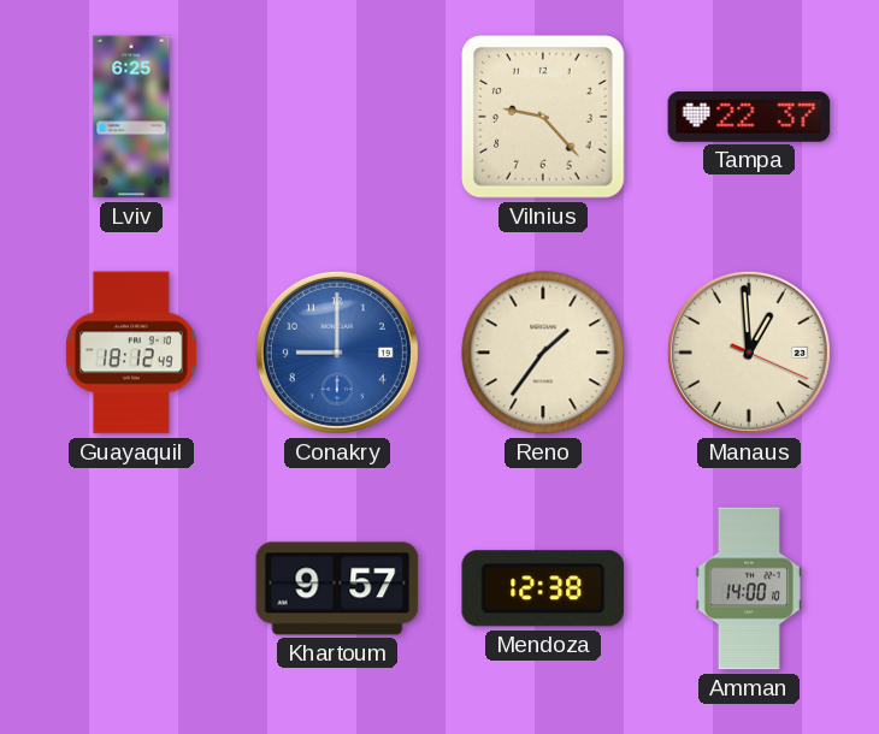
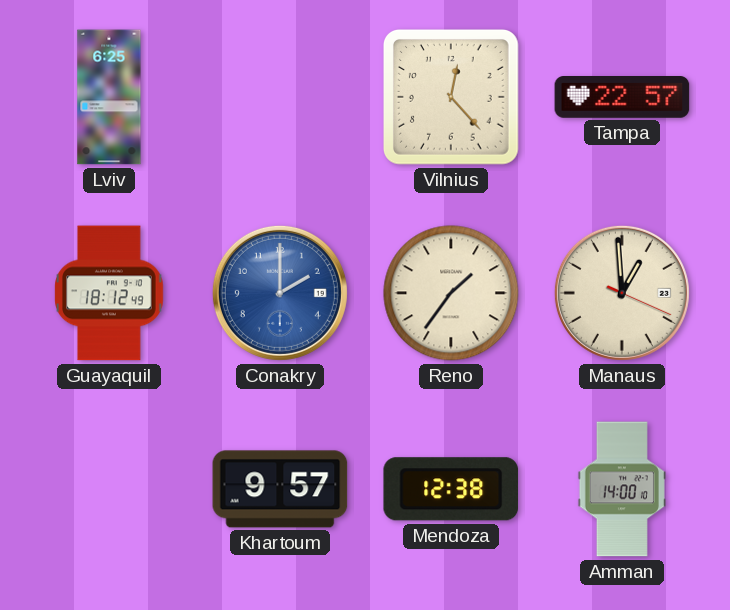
Vilnius: 9:23 -> 12:23
Tampa: 22:37 -> 22:57
Conakry: 9:00 -> 2:00
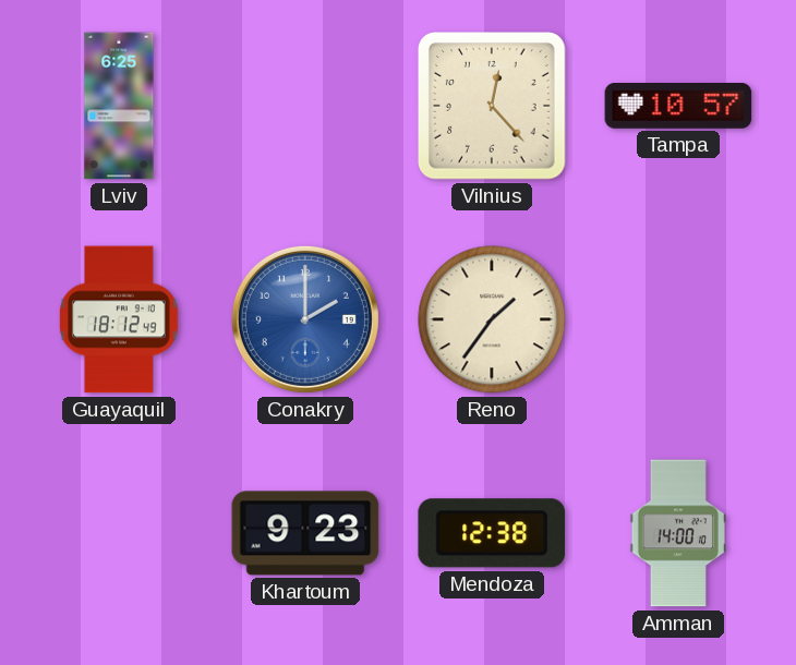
Tampa: 22:57 -> 10:57
Manaus: 12:59 -> none
Khartoum: 9:57 -> 9:23
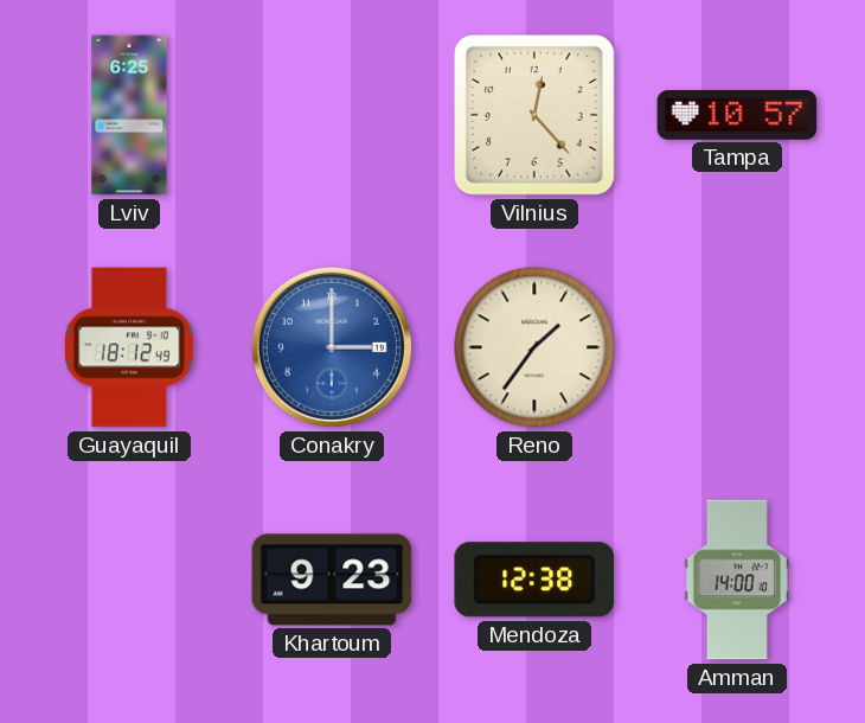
Conakry: 2:00 -> 3:00
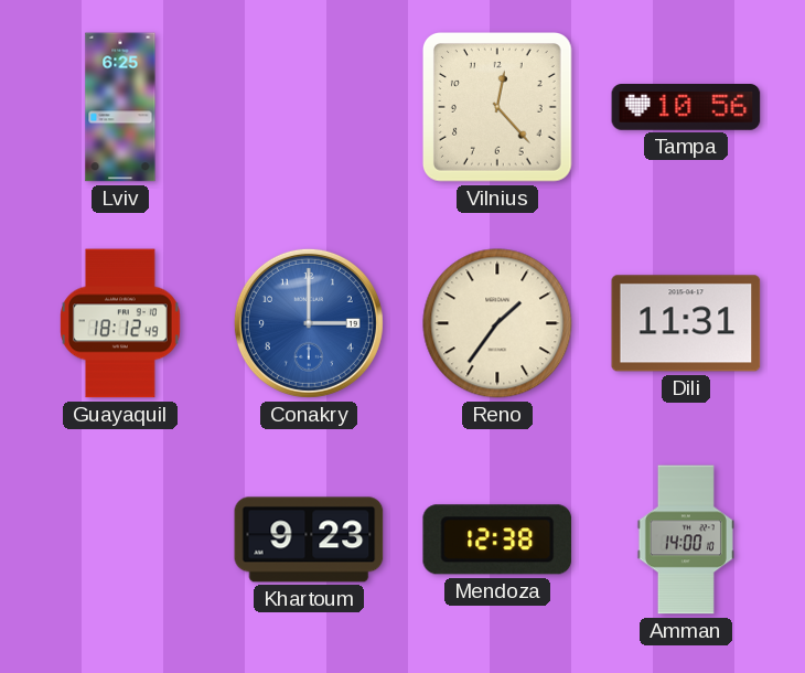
Tampa: 10:57 -> 10:56
Dili: none -> 11:31
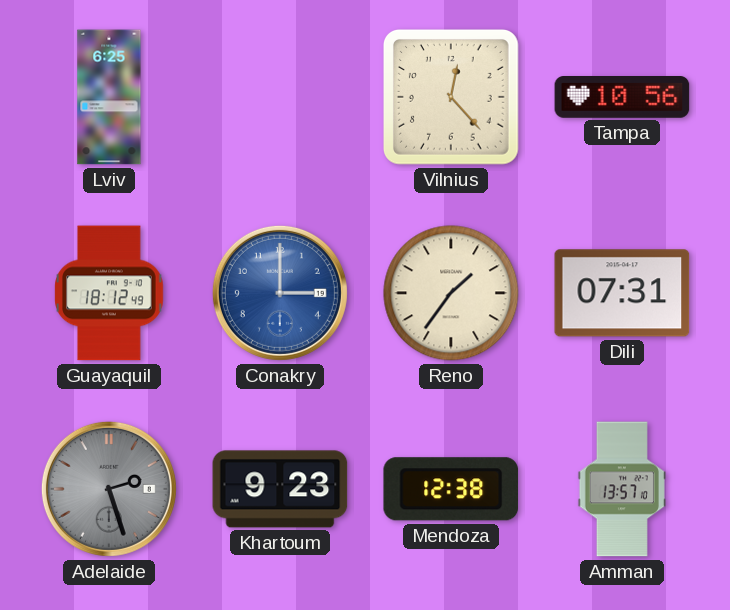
Dili: 11:31 -> 07:31
Adelaide: none -> 2:27
Amman: 14:00 -> 13:57
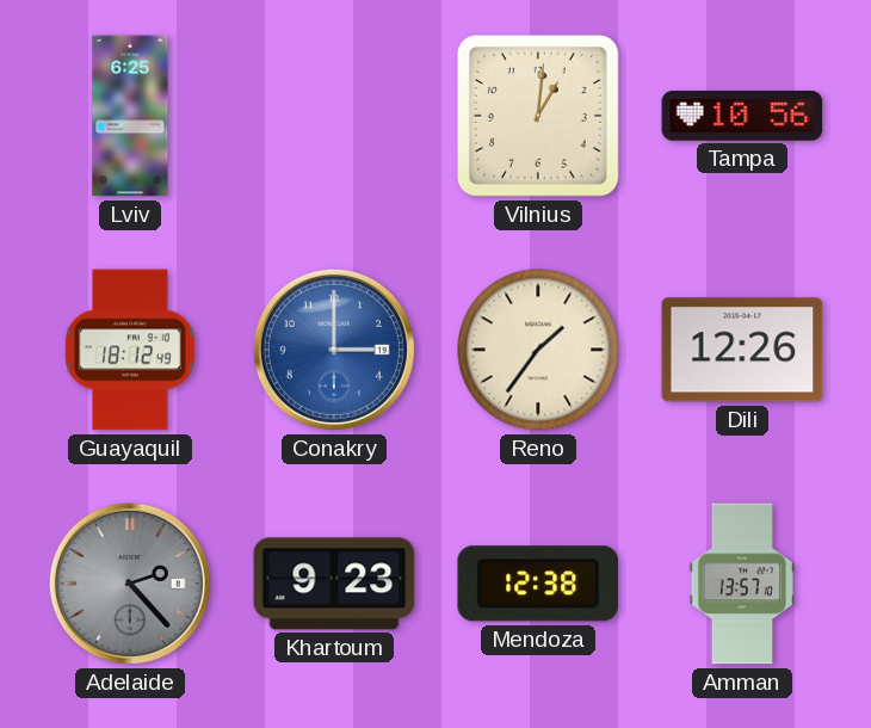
Vilnius: 12:23 -> 1:01
Dili: 07:31 -> 12:26
Adelaide: 2:27 -> 2:23
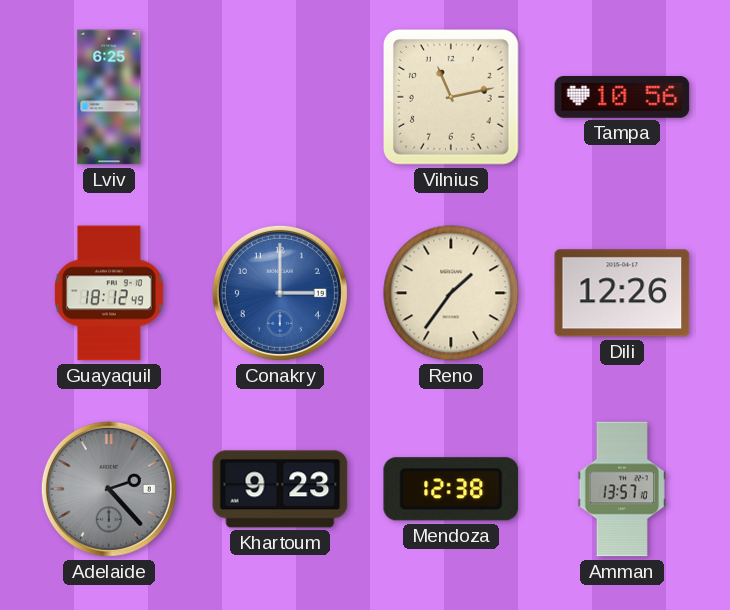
Vilnius: 1:01 -> 11:13
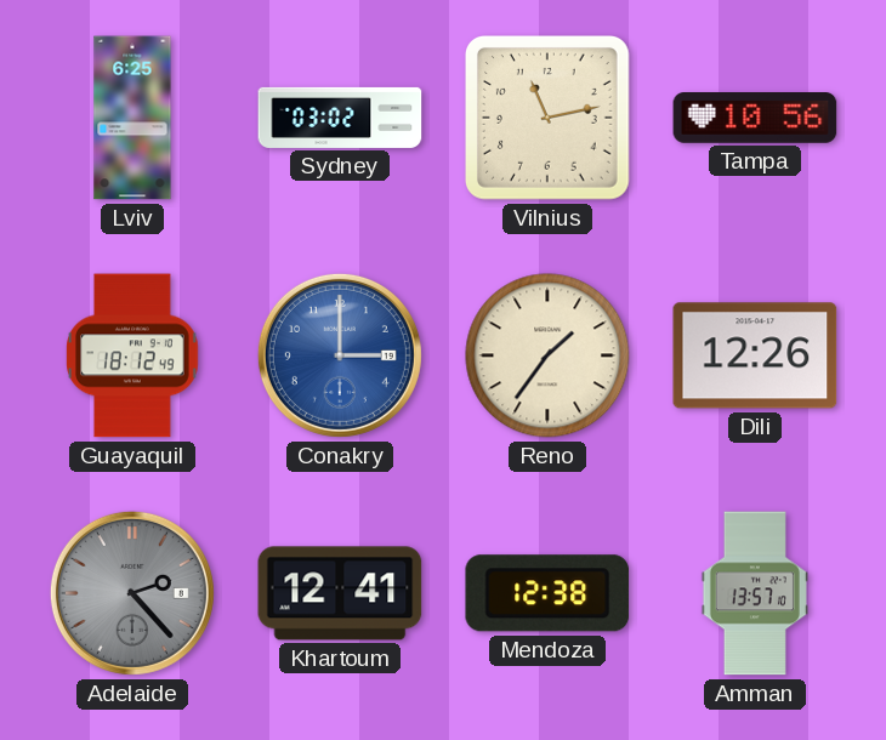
Sydney: none -> 03:02
Khartoum: 9:23 -> 12:41
